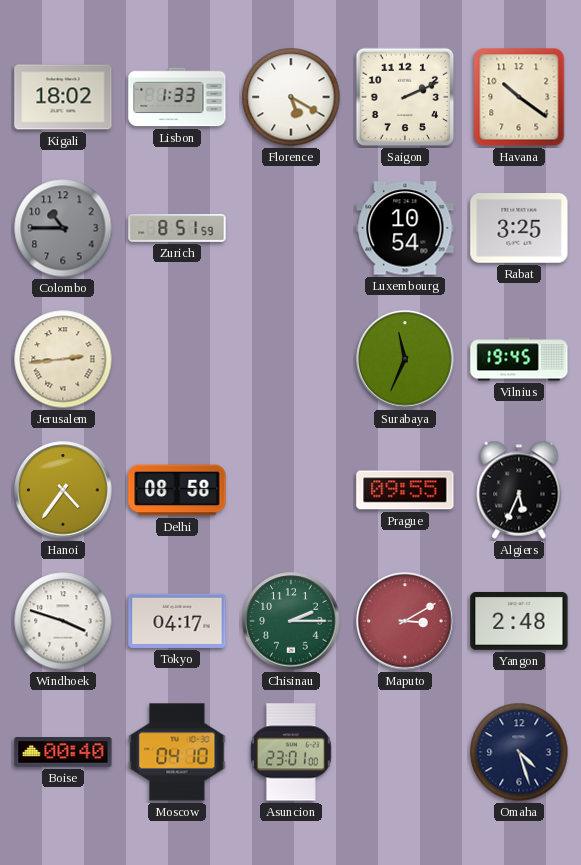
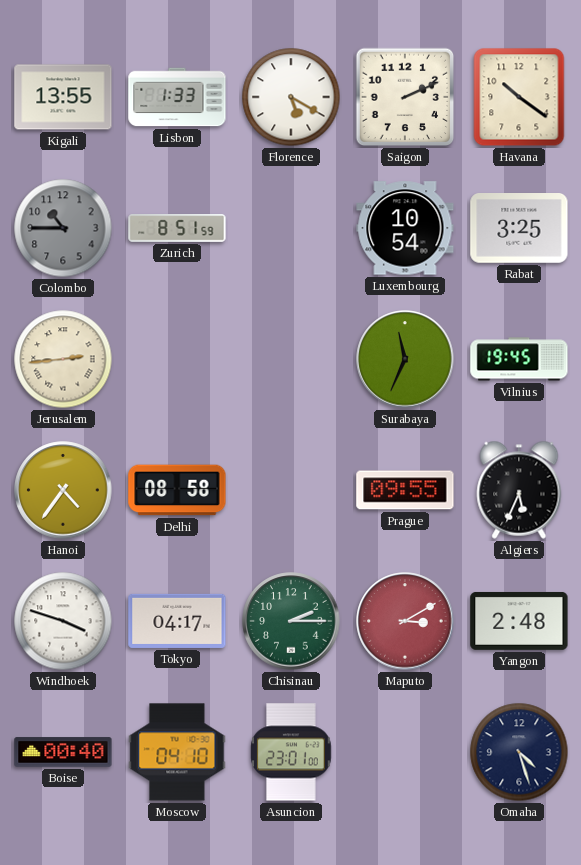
Kigali: 18:02 -> 13:55
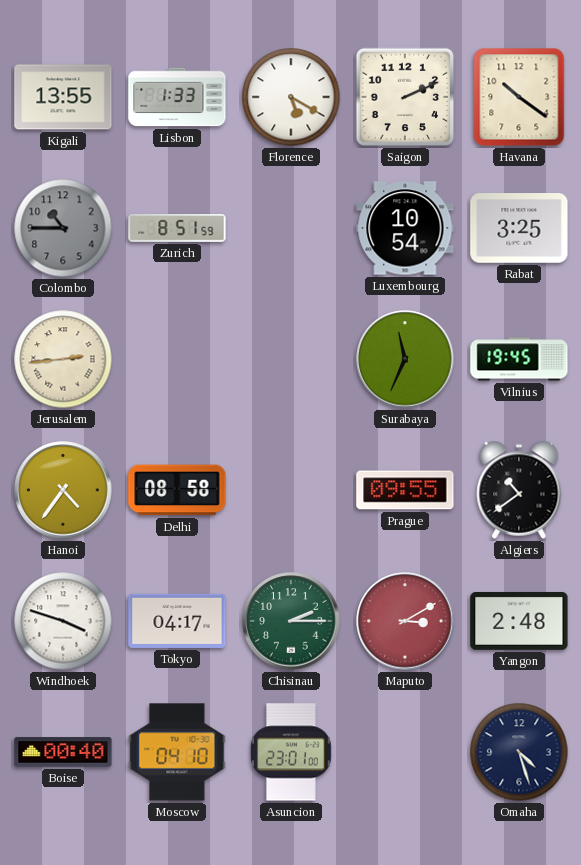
Algiers: 5:34 -> 10:39
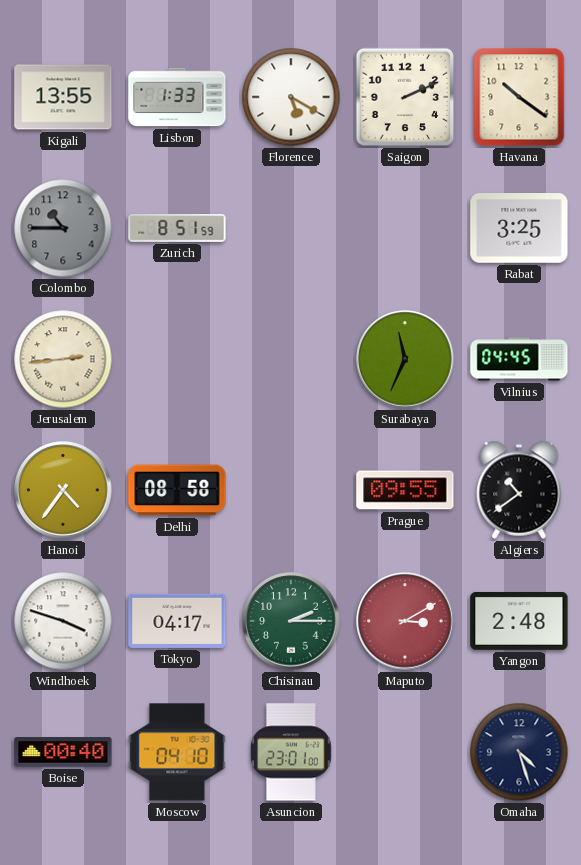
Luxembourg: 10:54 -> none
Vilnius: 19:45 -> 04:45
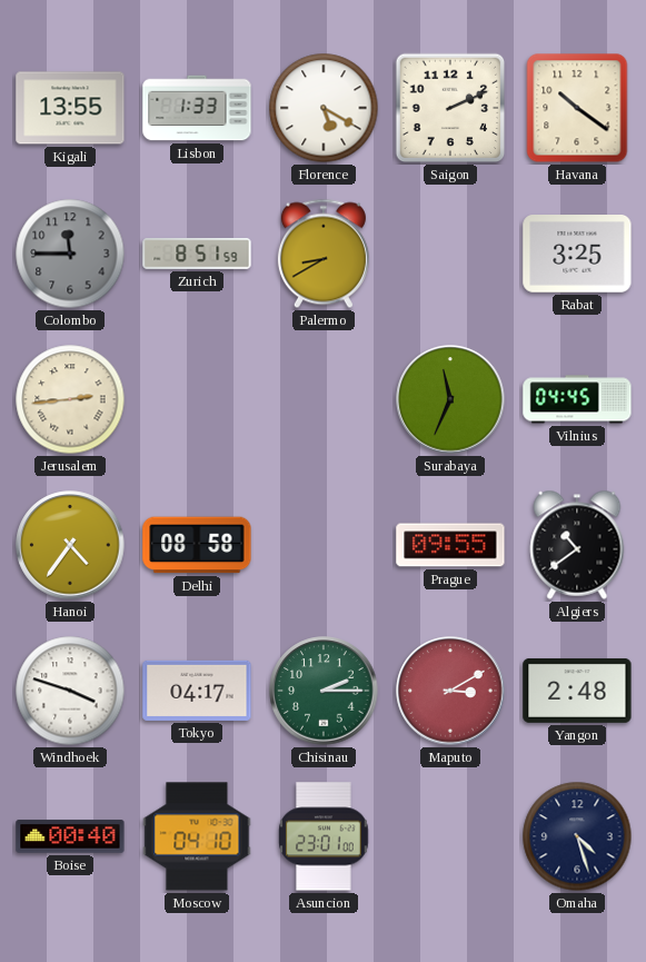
Colombo: 10:45 -> 11:45
Palermo: none -> 8:40
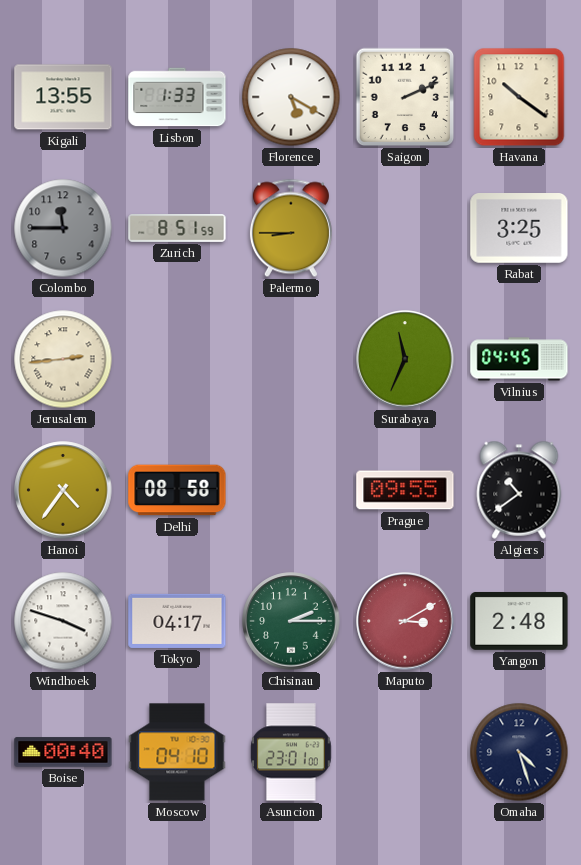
Palermo: 8:40 -> 8:45
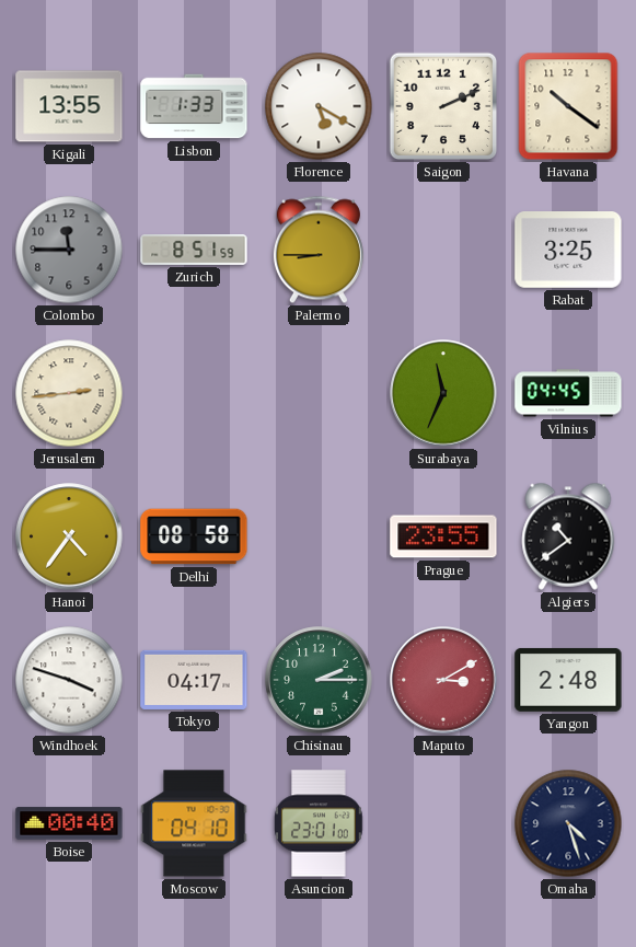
Prague: 09:55 -> 23:55
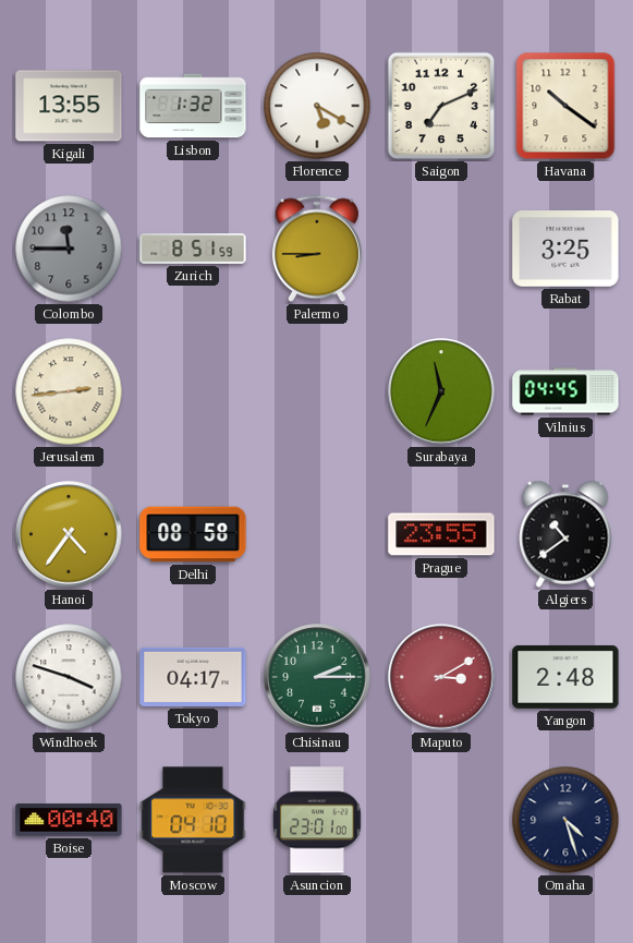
Lisbon: 1:33 -> 1:32
Saigon: 2:11 -> 7:11
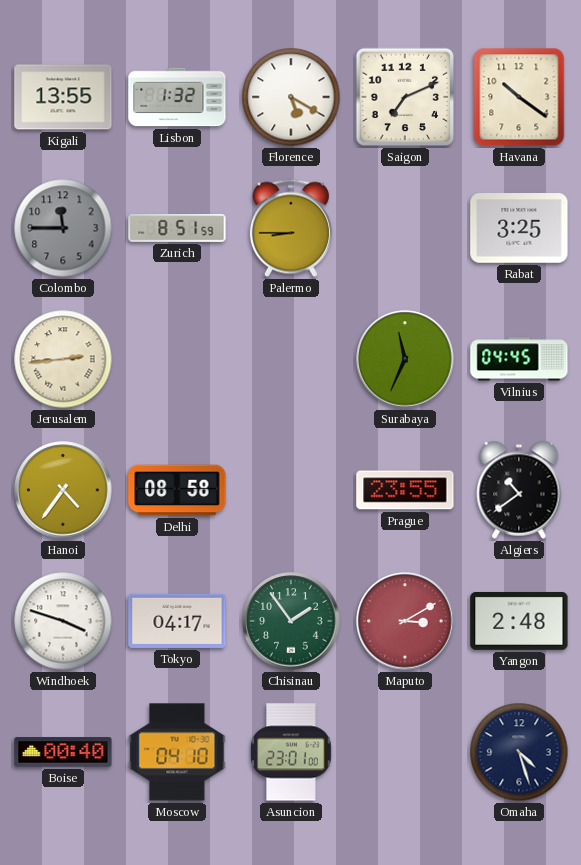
Chisinau: 2:15 -> 1:54
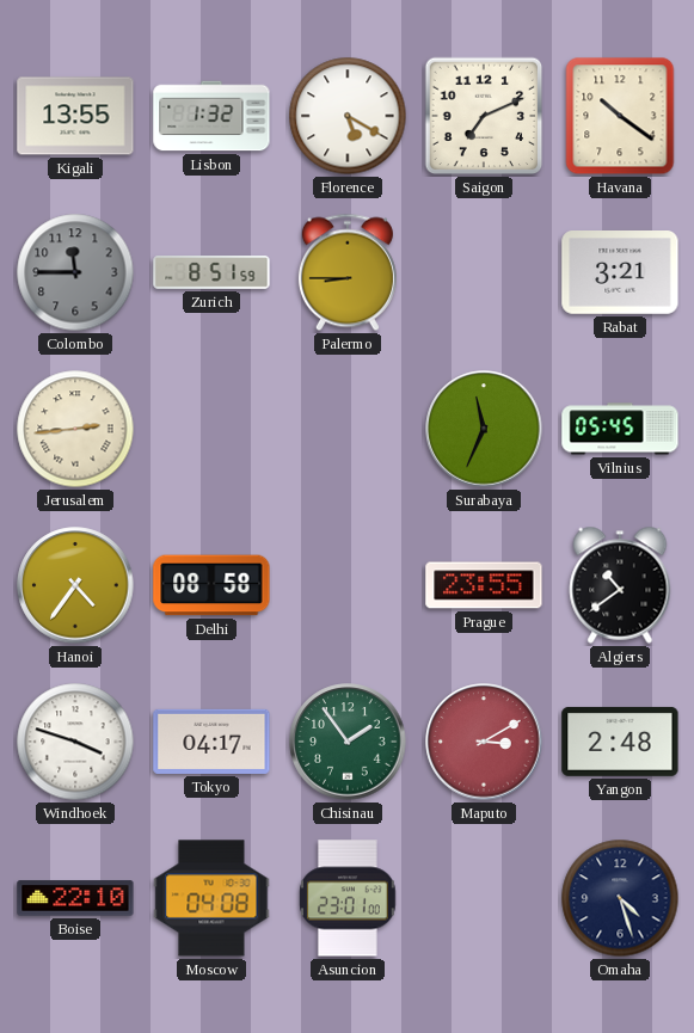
Rabat: 3:25 -> 3:21
Vilnius: 04:45 -> 05:45
Boise: 00:40 -> 22:10
Moscow: 04:10 -> 04:08
